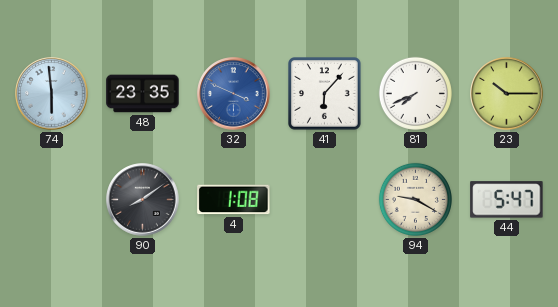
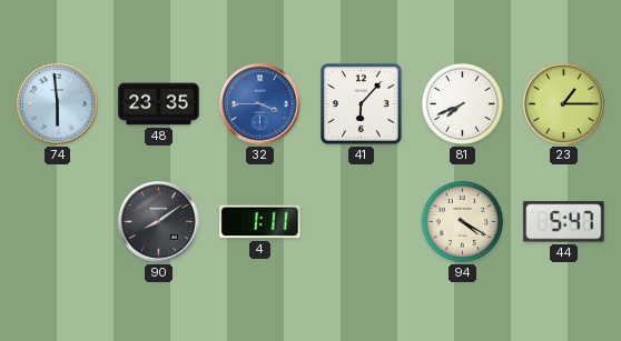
32: 3:49 -> 3:45
23: 10:15 -> 1:15
4: 1:08 -> 1:11
94: 9:20 -> 4:20
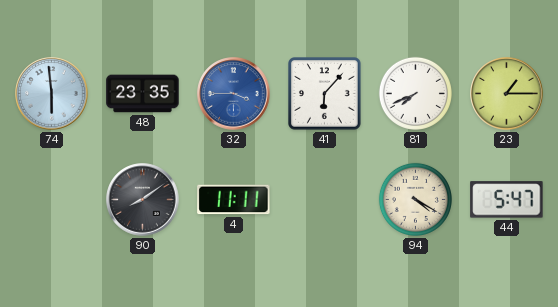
4: 1:11 -> 11:11
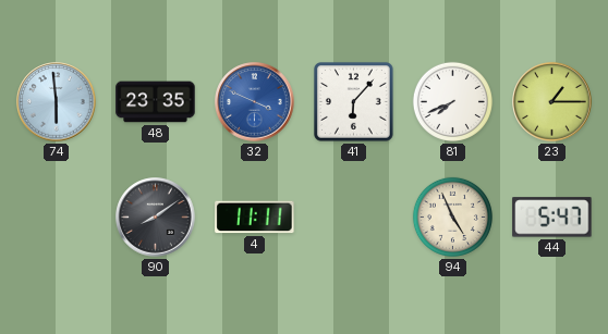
32: 3:45 -> 3:49
94: 4:20 -> 4:56
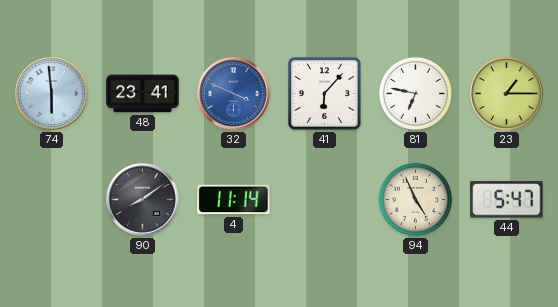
48: 23:35 -> 23:41
81: 7:41 -> 6:47
4: 11:11 -> 11:14
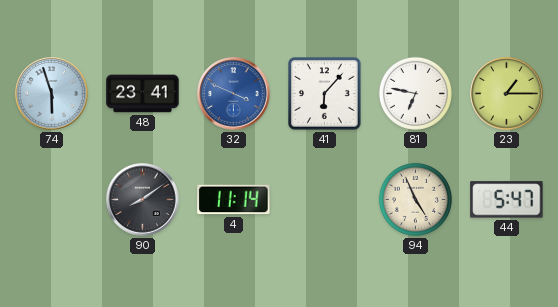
74: 5:59 -> 5:57
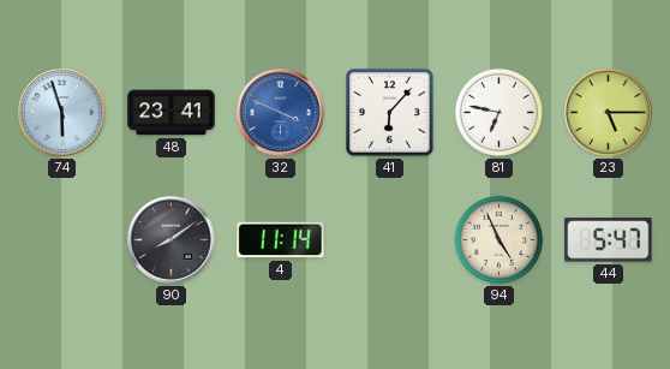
23: 1:15 -> 5:15
